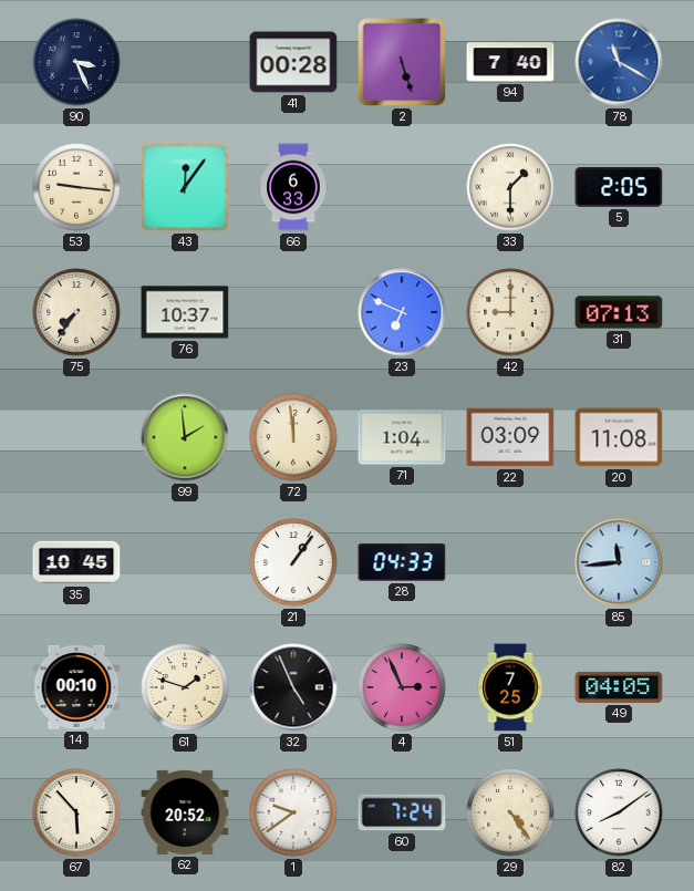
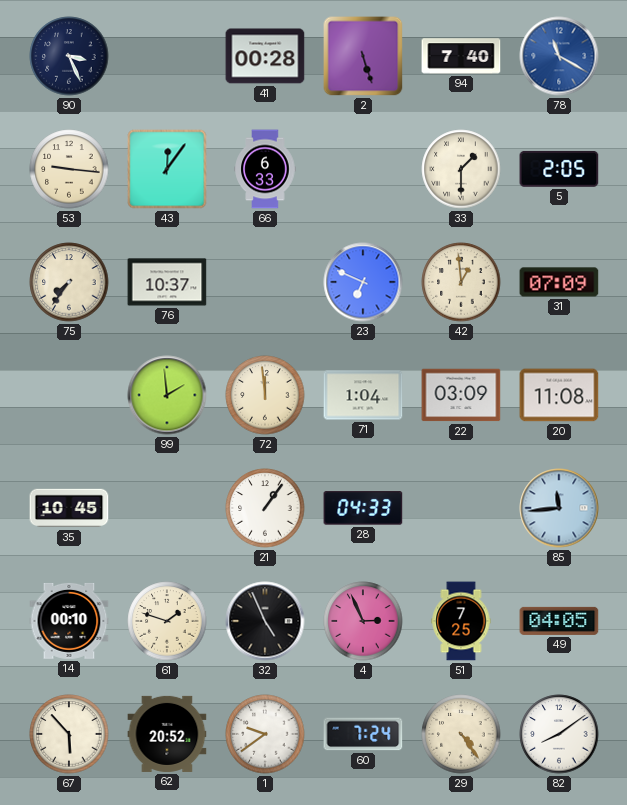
42: 9:00 -> 12:59
31: 07:13 -> 07:09
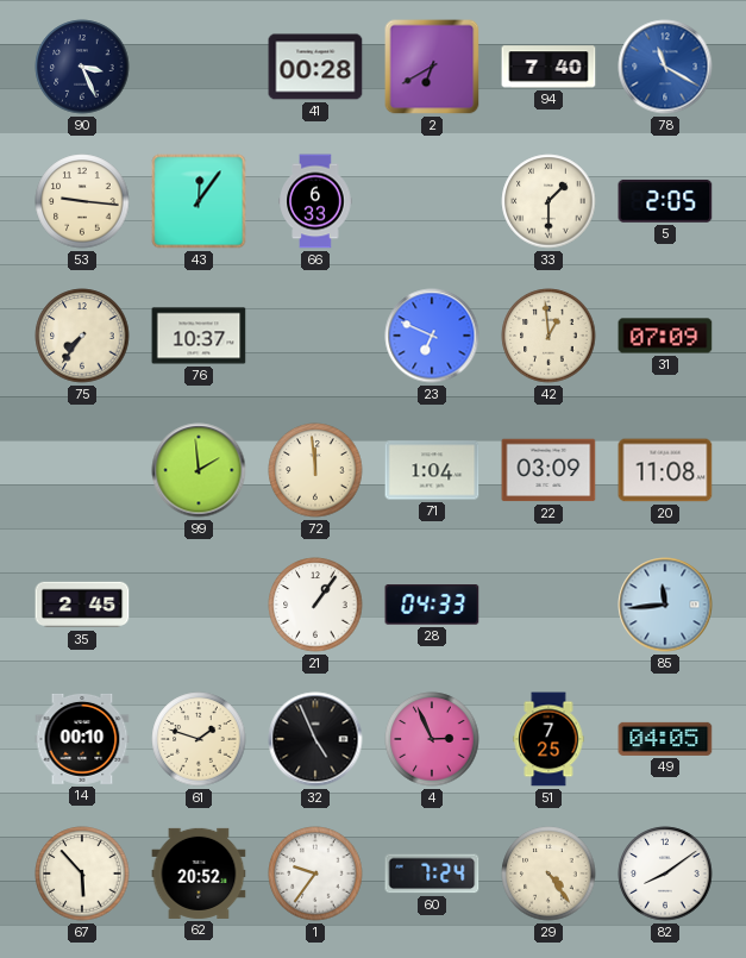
2: 5:27 -> 6:40
35: 10:45 -> 2:45
1: 9:39 -> 9:36
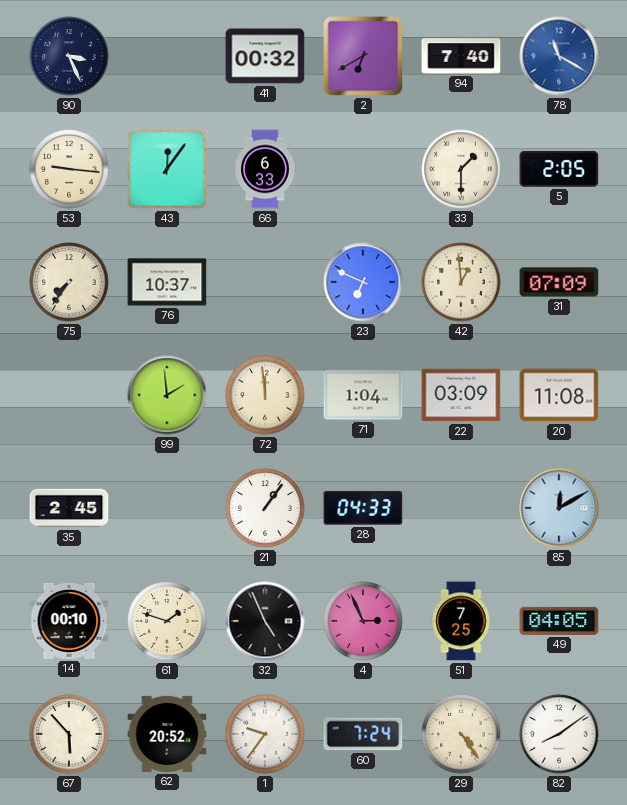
41: 00:28 -> 00:32
85: 11:44 -> 12:10
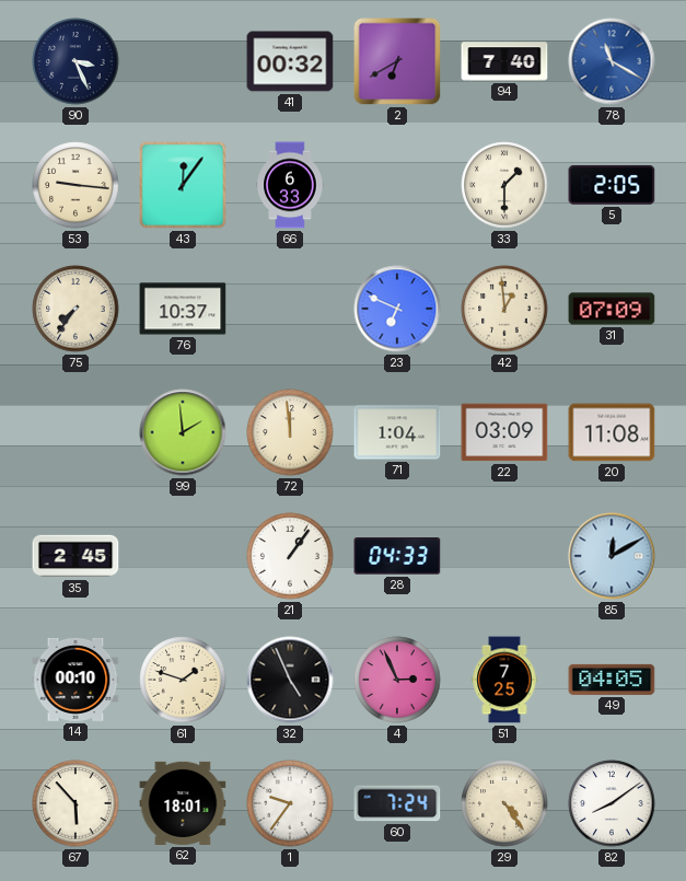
62: 20:52 -> 18:01
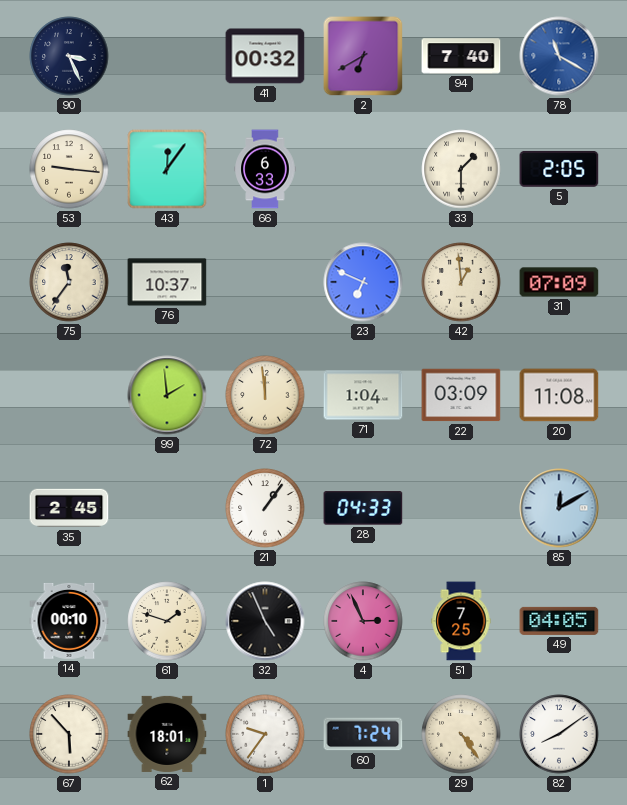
75: 7:36 -> 11:36
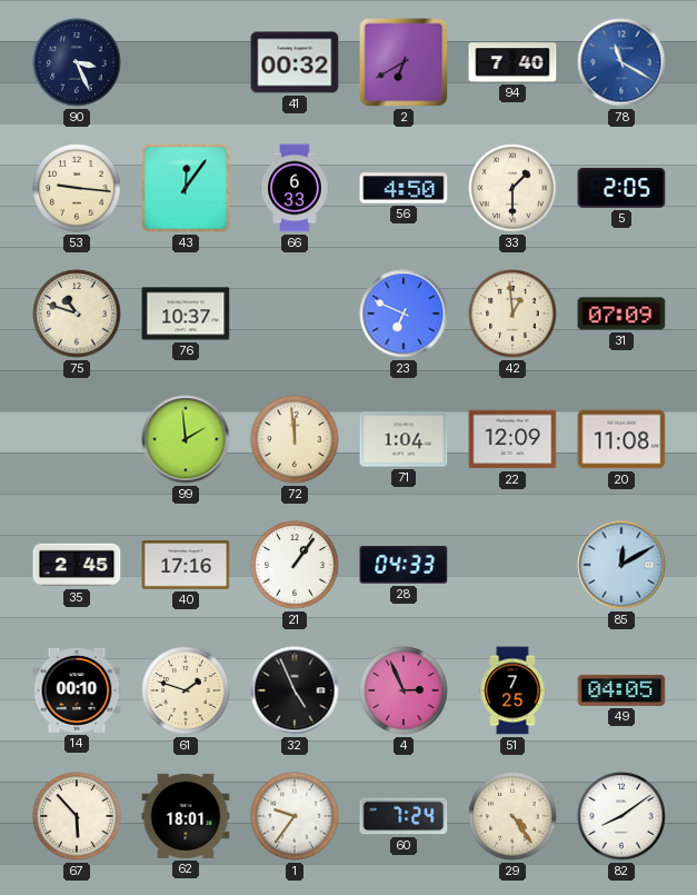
56: none -> 4:50
75: 11:36 -> 10:48
22: 03:09 -> 12:09
40: none -> 17:16
